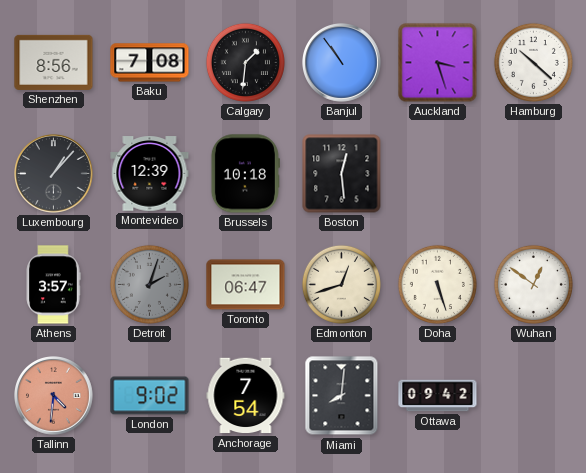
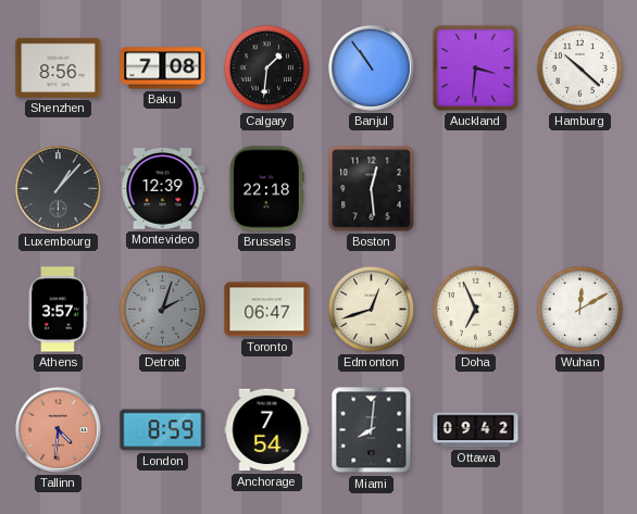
Auckland: 3:27 -> 3:31
Brussels: 10:18 -> 22:18
Doha: 5:27 -> 6:56
Wuhan: 12:51 -> 12:10
London: 9:02 -> 8:59
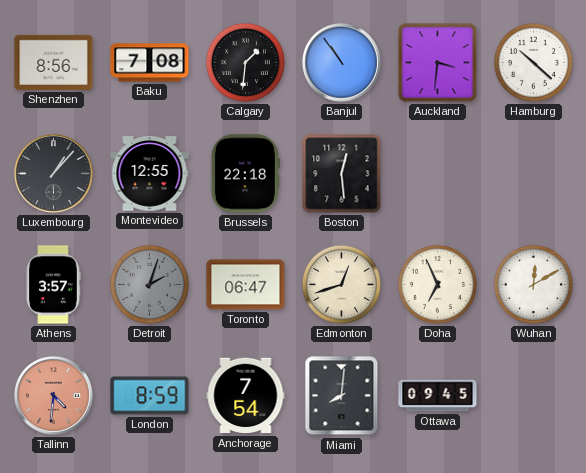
Montevideo: 12:39 -> 12:55
Ottawa: 09:42 -> 09:45
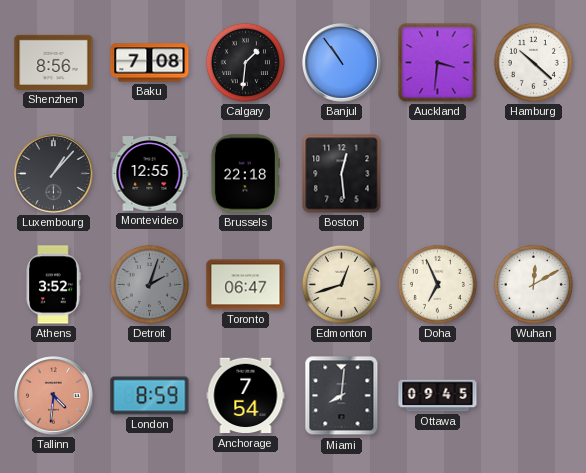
Athens: 3:57 -> 3:52
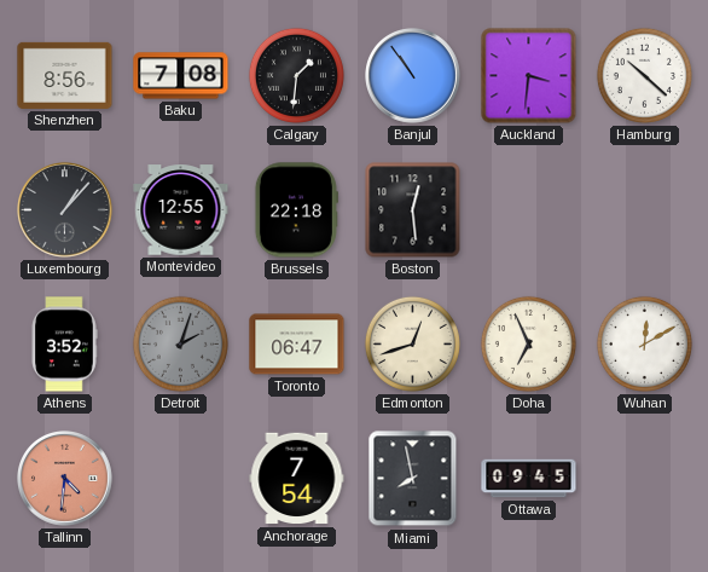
London: 8:59 -> none
Miami: 8:01 -> 7:58
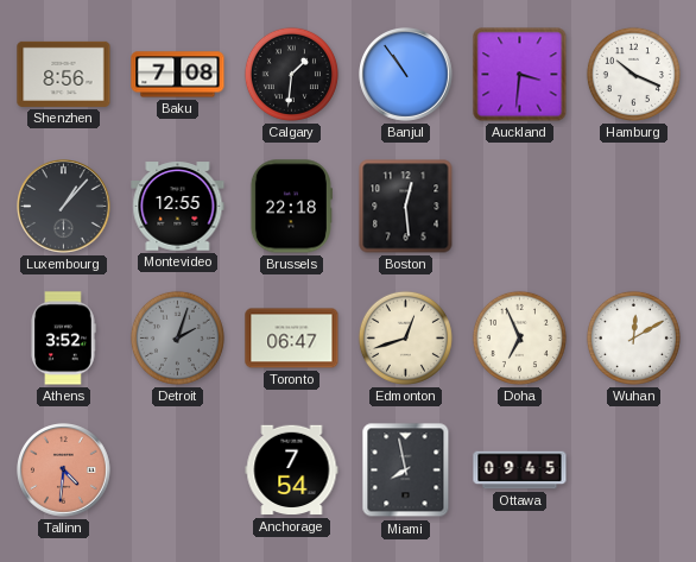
Hamburg: 10:22 -> 10:19
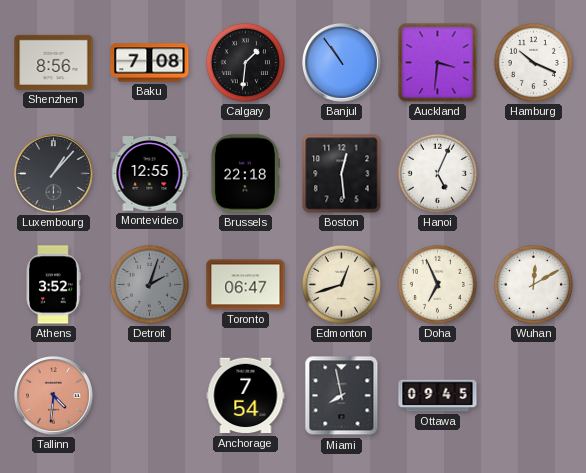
Hanoi: none -> 5:04
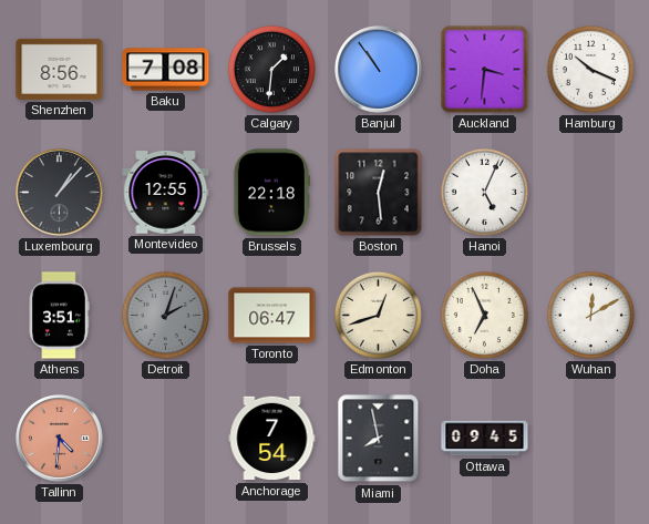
Athens: 3:52 -> 3:51
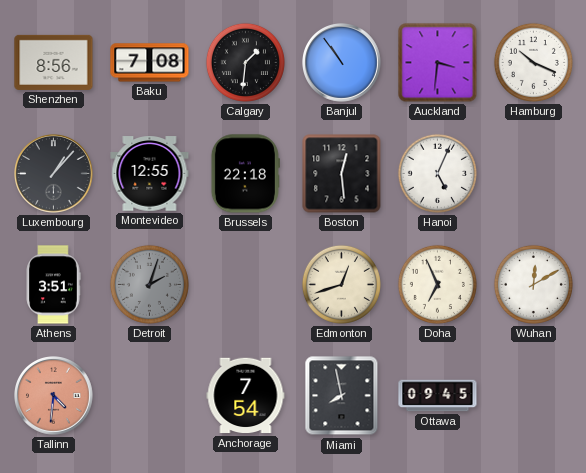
Toronto: 06:47 -> none
